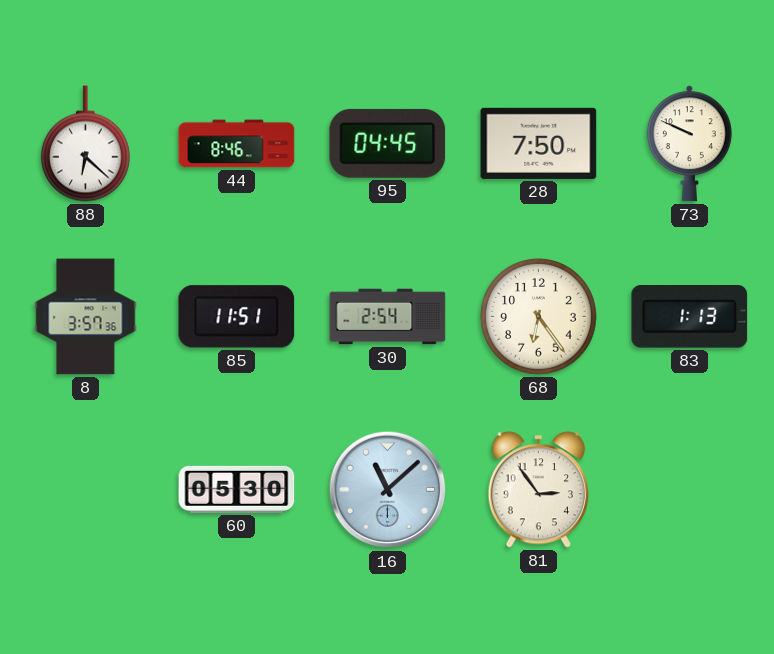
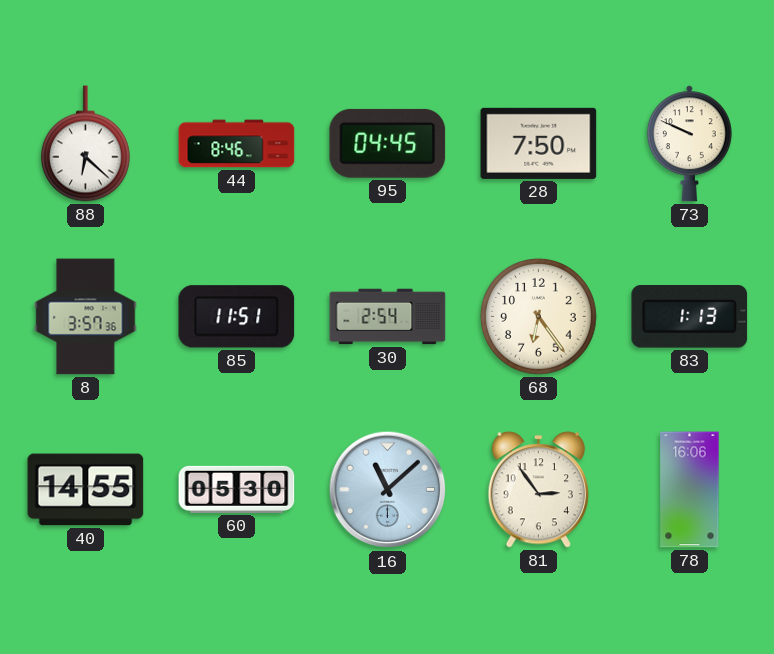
40: none -> 14:55
78: none -> 16:06
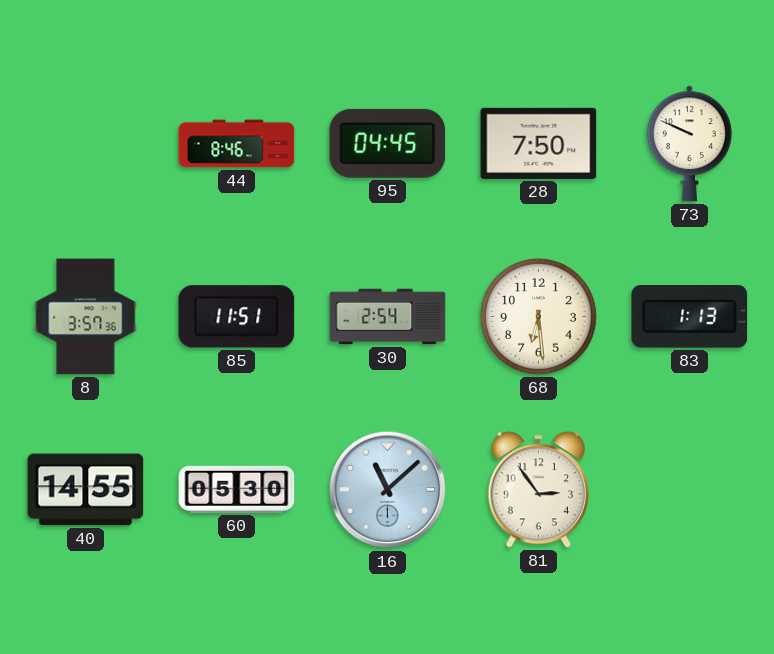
88: 6:22 -> none
68: 6:24 -> 6:29
78: 16:06 -> none
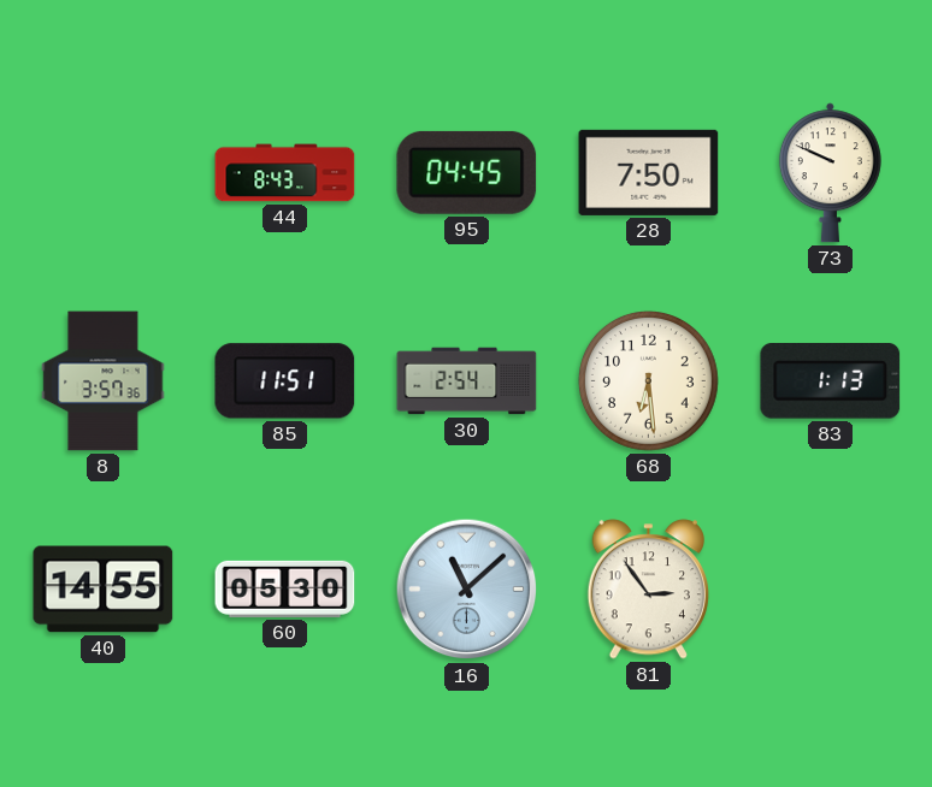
44: 8:46 -> 8:43
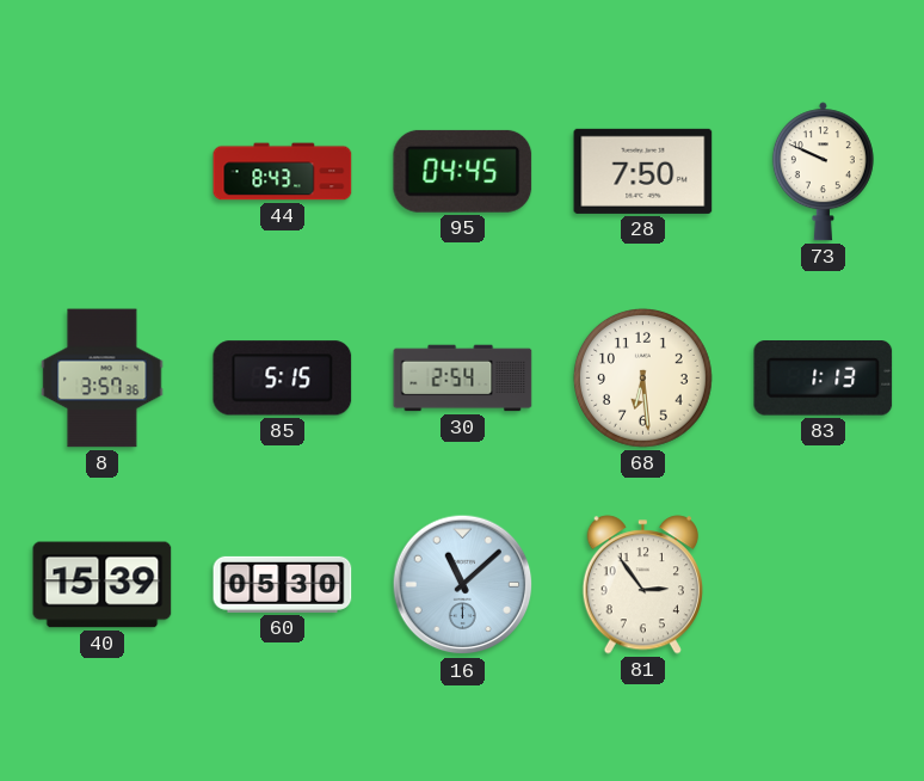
85: 11:51 -> 5:15
40: 14:55 -> 15:39
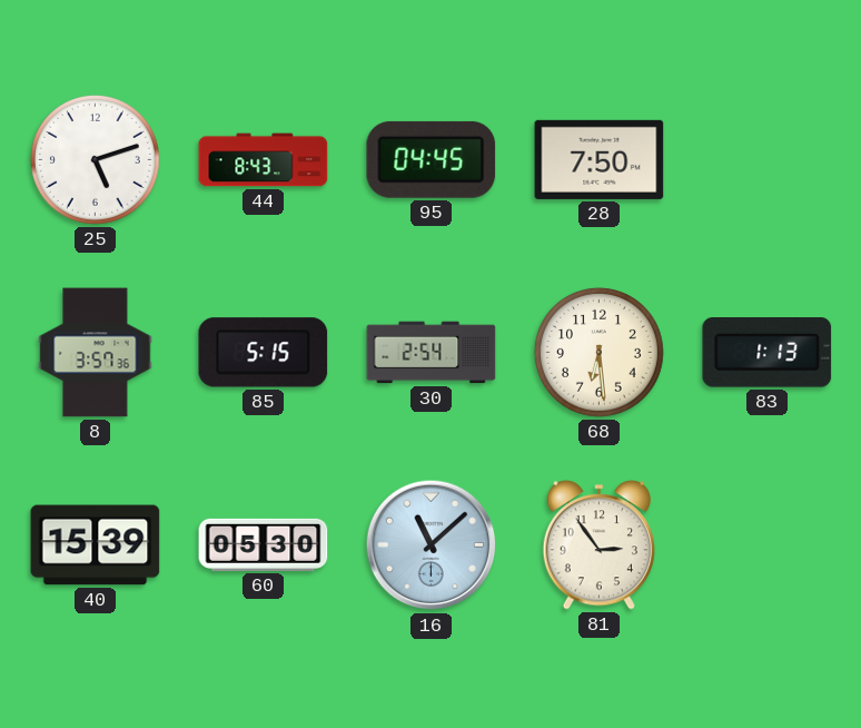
25: none -> 5:12
73: 9:49 -> none
